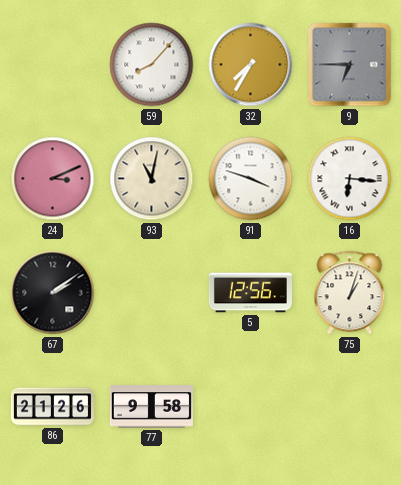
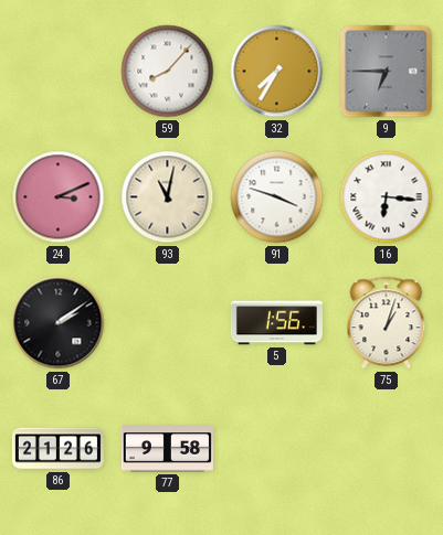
5: 12:56 -> 1:56
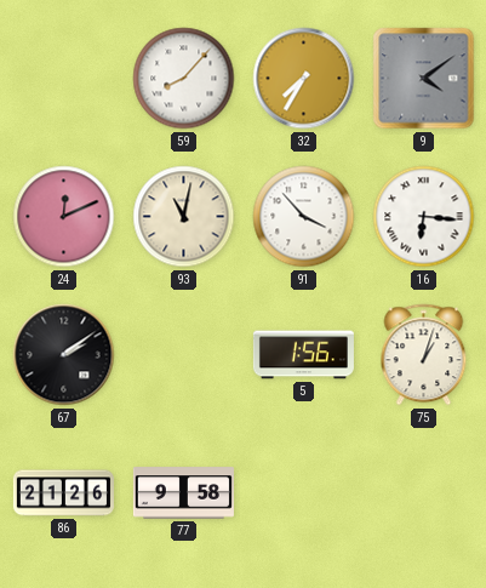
9: 6:45 -> 4:09
24: 3:11 -> 12:11
91: 3:48 -> 3:53
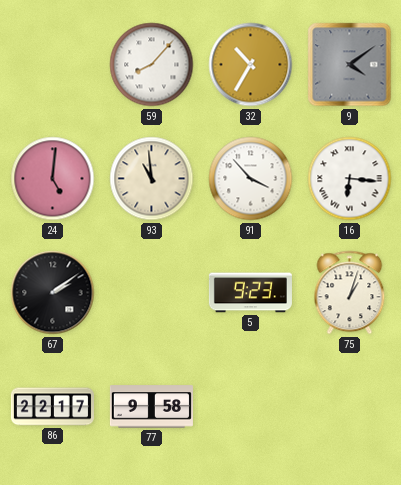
32: 7:35 -> 10:35
24: 12:11 -> 5:01
93: 11:02 -> 10:59
5: 1:56 -> 9:23
86: 21:26 -> 22:17
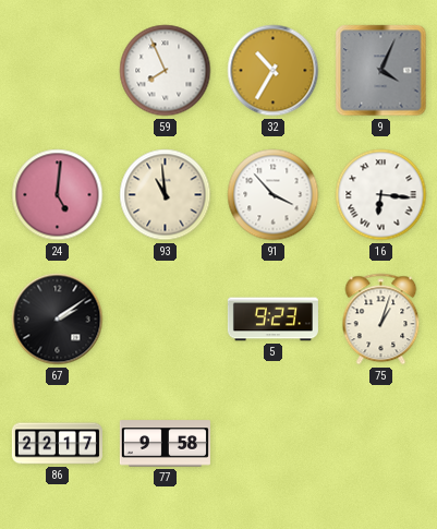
59: 8:07 -> 7:56
9: 4:09 -> 4:04
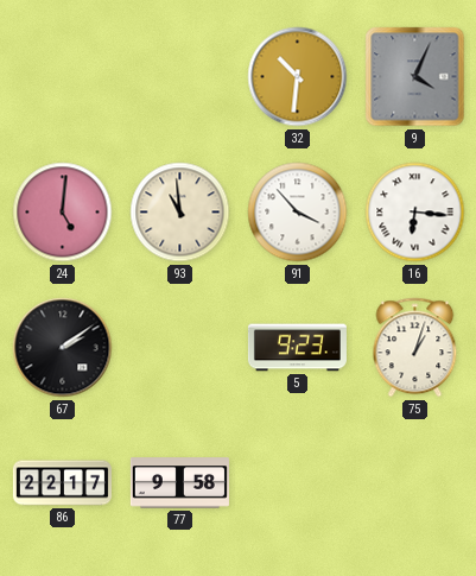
59: 7:56 -> none
32: 10:35 -> 10:31
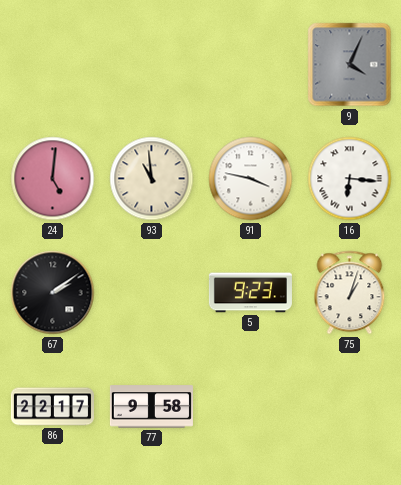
32: 10:31 -> none
91: 3:53 -> 3:47
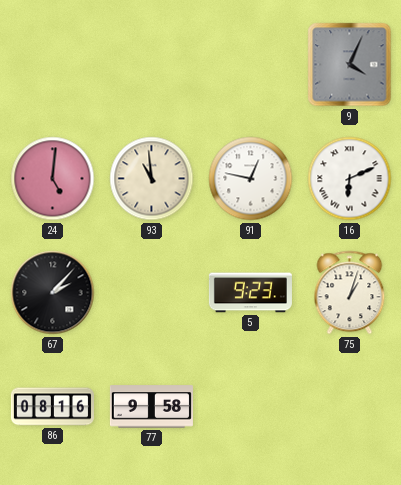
91: 3:47 -> 12:47
16: 6:16 -> 6:11
67: 2:09 -> 2:07
86: 22:17 -> 08:16
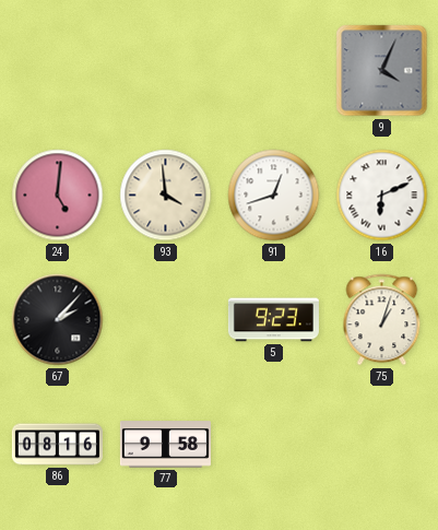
93: 10:59 -> 3:59
91: 12:47 -> 12:42
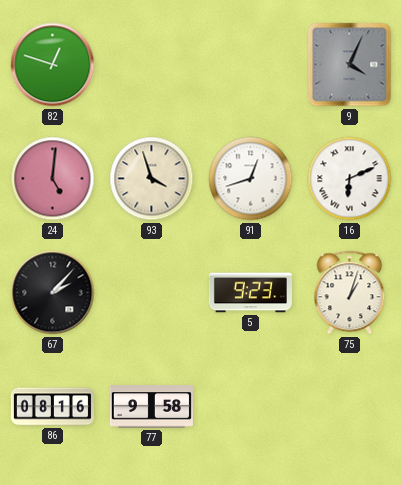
82: none -> 12:48
93: 3:59 -> 3:57
